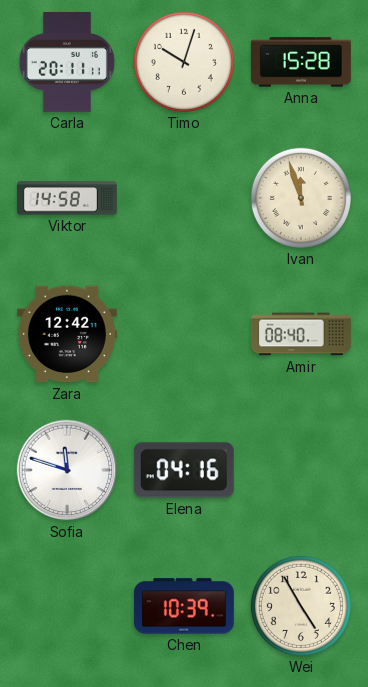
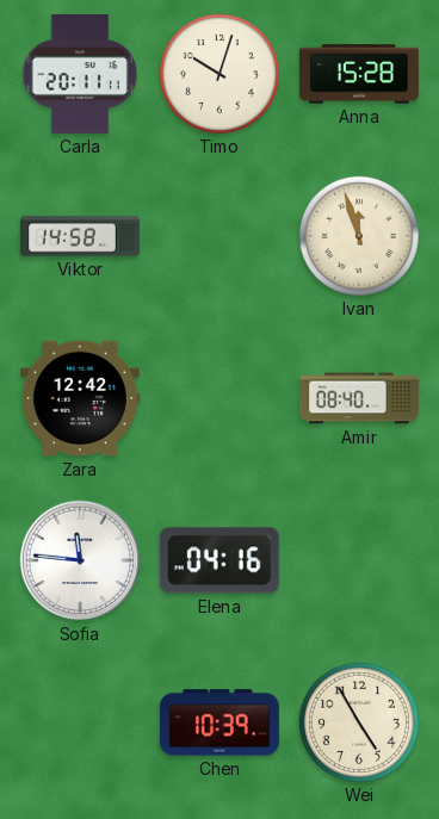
Sofia: 11:48 -> 11:46
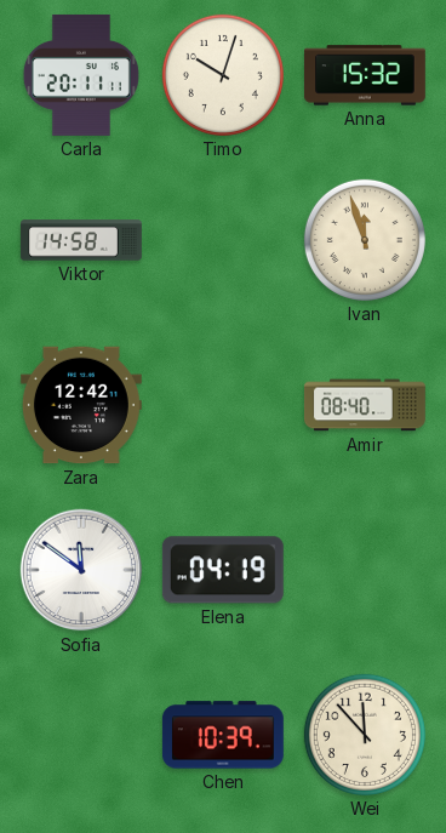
Anna: 15:28 -> 15:32
Sofia: 11:46 -> 11:51
Elena: 04:16 -> 04:19
Wei: 4:55 -> 11:53
